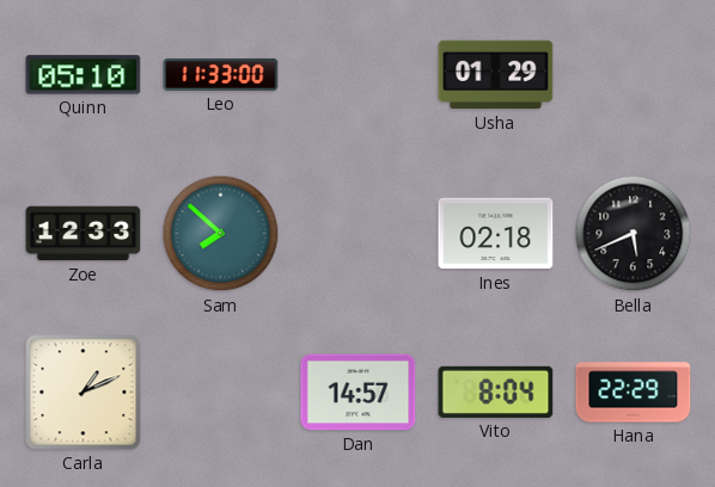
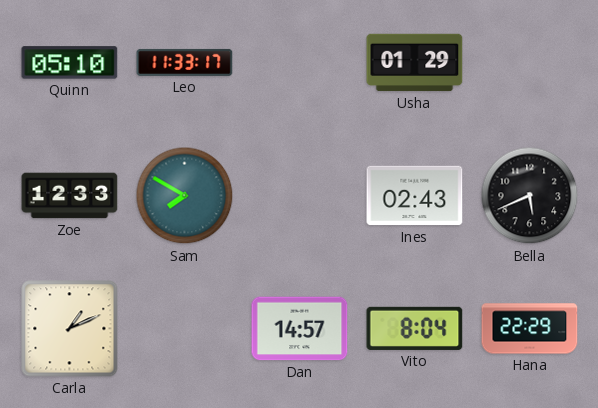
Leo: 11:33:00 -> 11:33:17
Sam: 7:52 -> 7:50
Ines: 02:18 -> 02:43
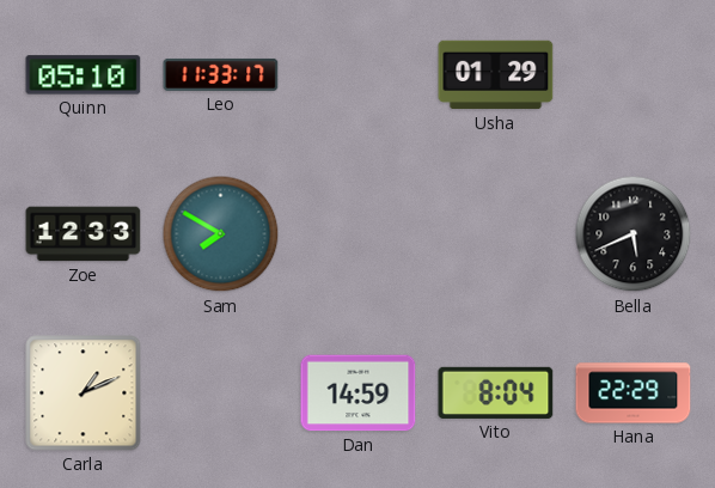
Ines: 02:43 -> none
Dan: 14:57 -> 14:59
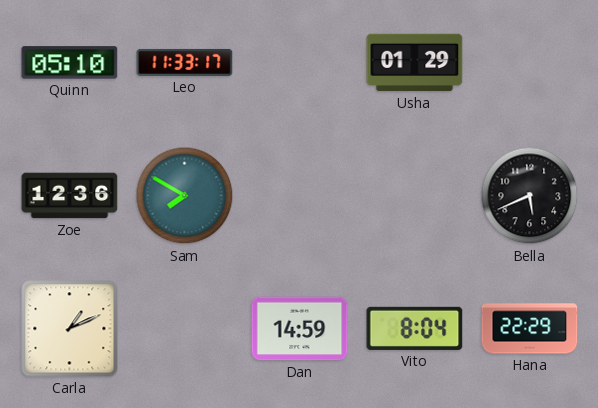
Zoe: 12:33 -> 12:36
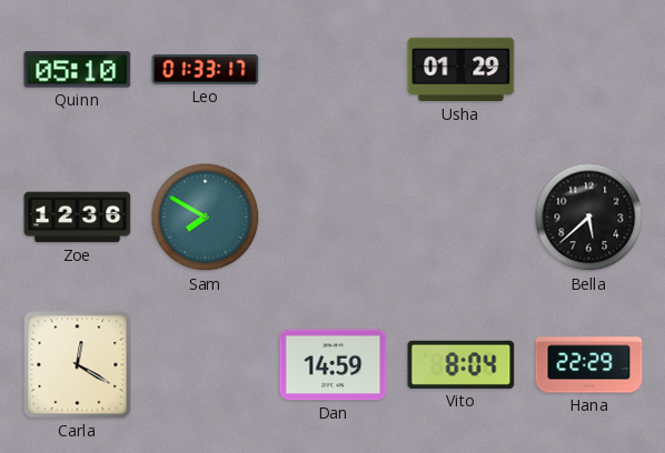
Leo: 11:33 -> 01:33
Bella: 5:41 -> 5:38
Carla: 1:11 -> 12:20
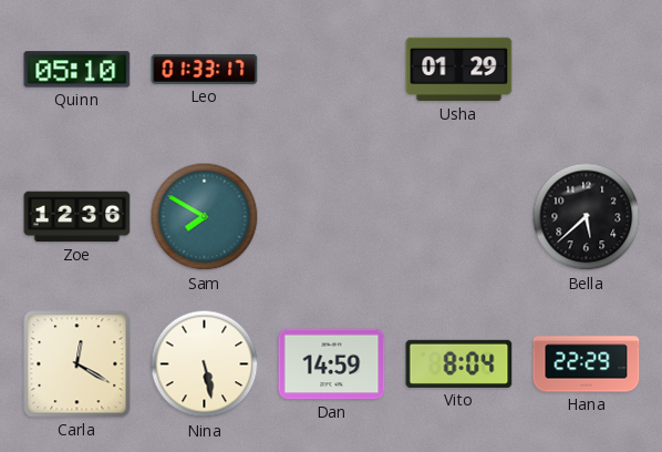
Nina: none -> 5:28
